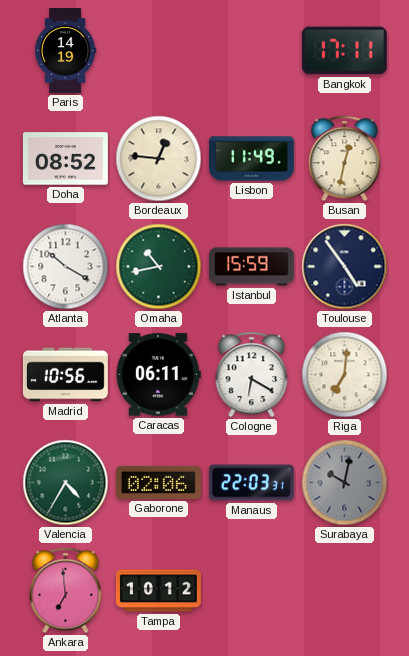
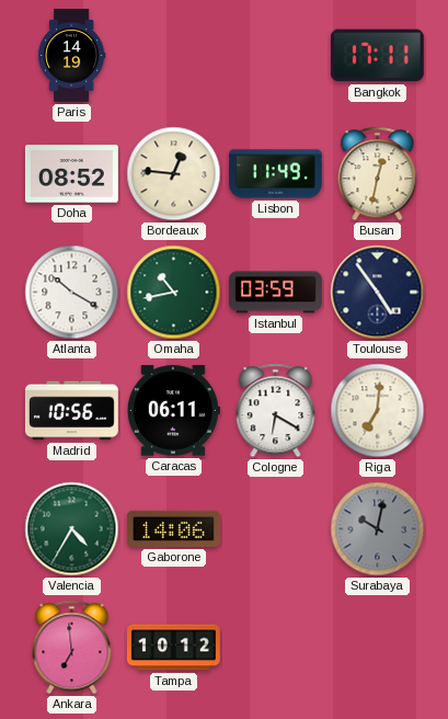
Istanbul: 15:59 -> 03:59
Gaborone: 02:06 -> 14:06
Manaus: 22:03 -> none
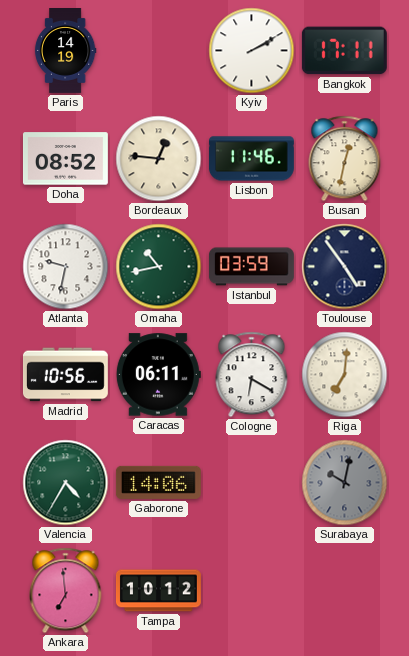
Kyiv: none -> 2:10
Lisbon: 11:49 -> 11:46
Atlanta: 10:20 -> 9:32
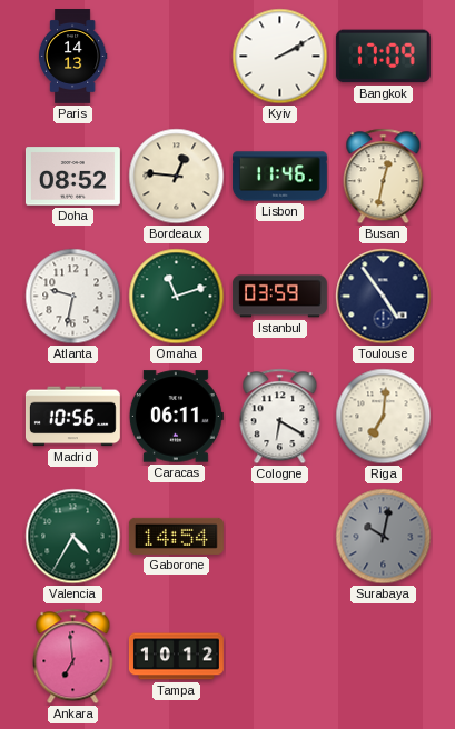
Paris: 14:19 -> 14:13
Bangkok: 17:11 -> 17:09
Omaha: 10:43 -> 11:12
Gaborone: 14:06 -> 14:54
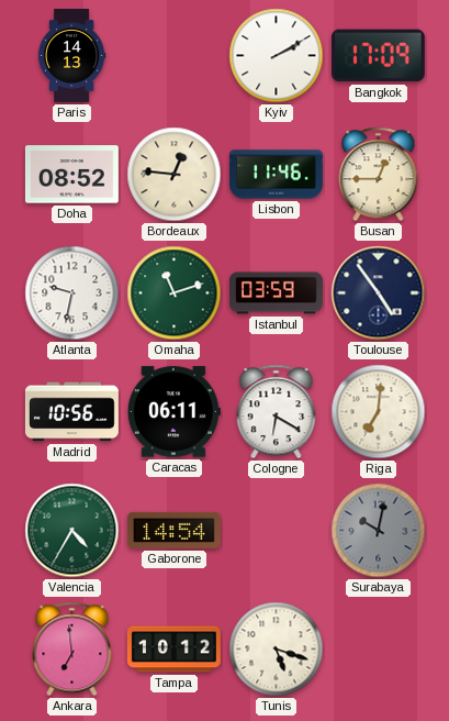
Busan: 12:32 -> 12:45
Tunis: none -> 5:18
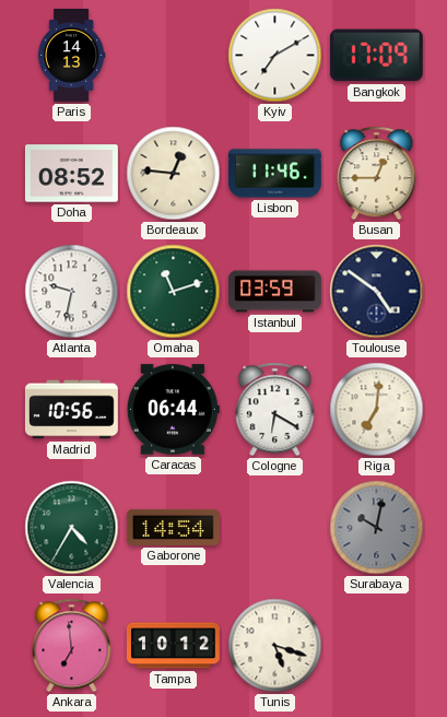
Kyiv: 2:10 -> 7:10
Toulouse: 4:54 -> 4:51
Caracas: 06:11 -> 06:44
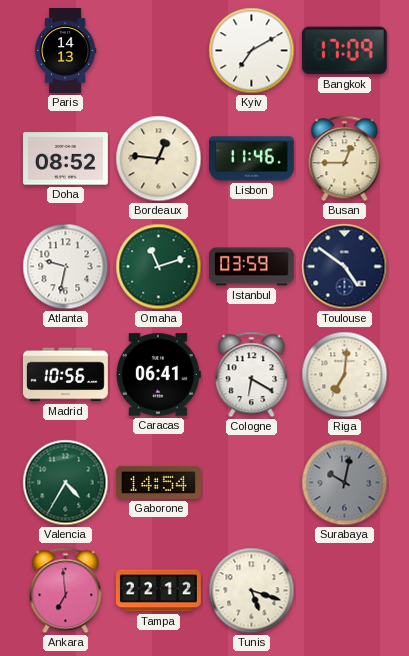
Caracas: 06:44 -> 06:41
Tampa: 10:12 -> 22:12
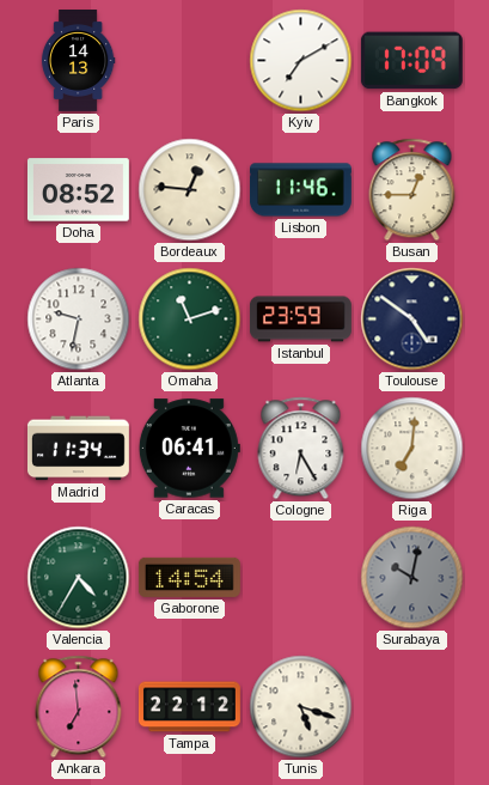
Istanbul: 03:59 -> 23:59
Madrid: 10:56 -> 11:34
Cologne: 6:20 -> 6:25
